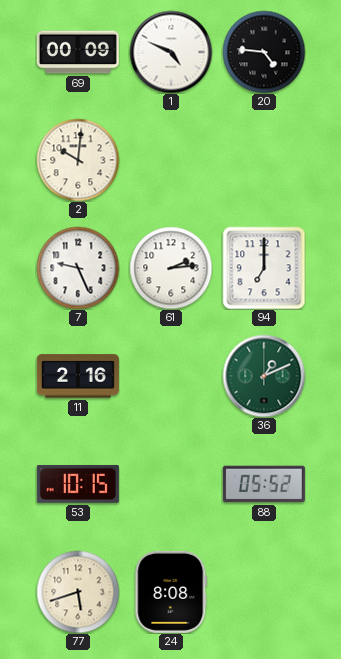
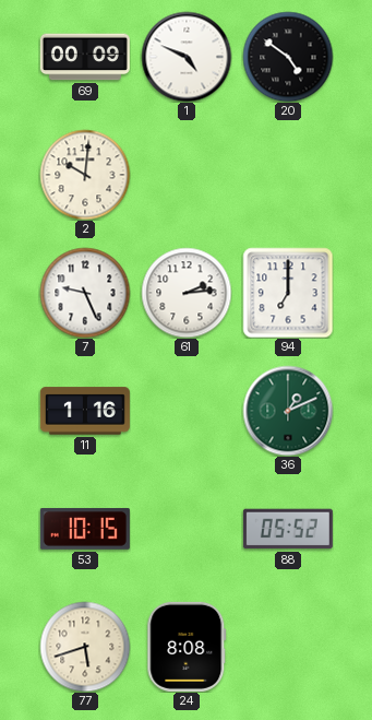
20: 4:46 -> 4:51
11: 2:16 -> 1:16
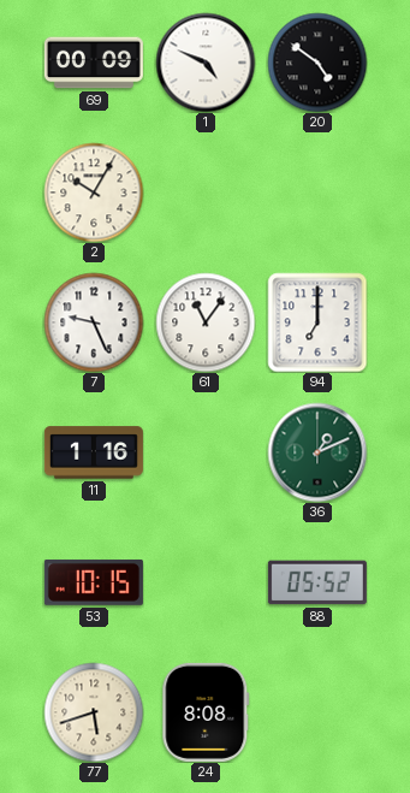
2: 10:01 -> 10:05
61: 2:14 -> 11:06
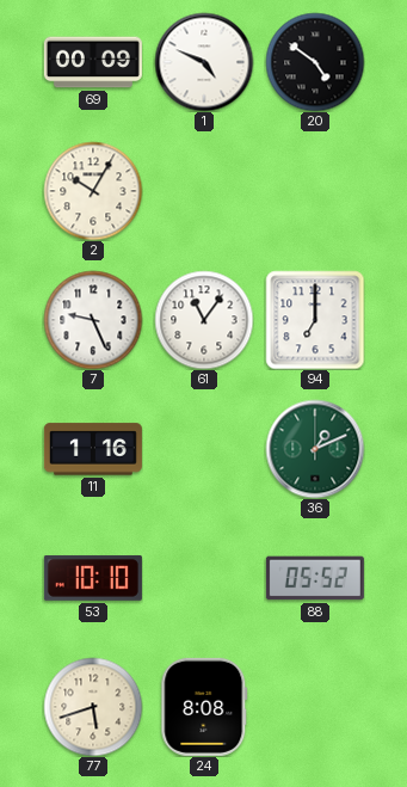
53: 10:15 -> 10:10
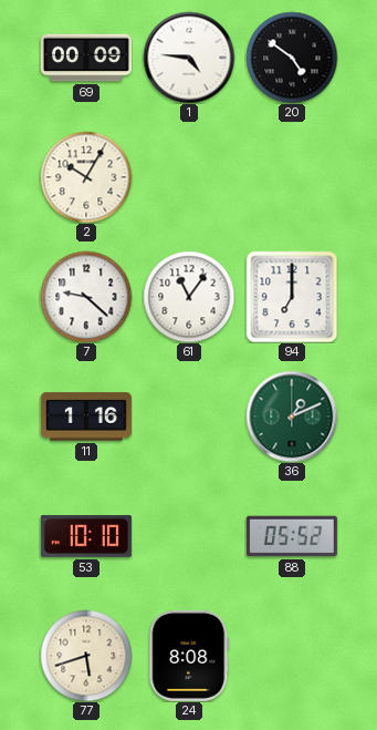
1: 4:49 -> 4:46
7: 9:26 -> 9:22
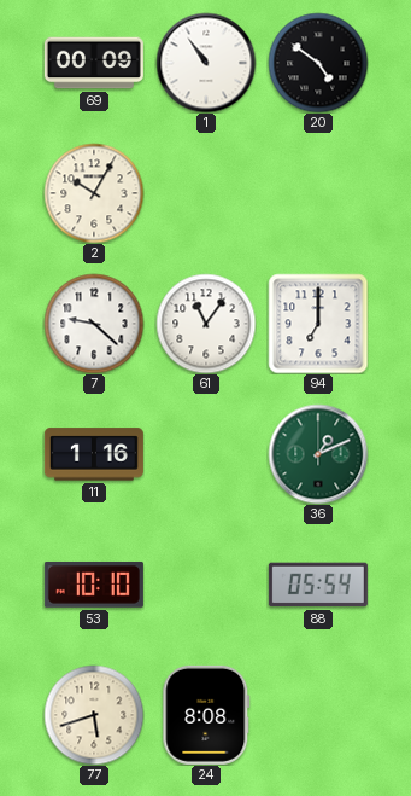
1: 4:46 -> 10:54
88: 05:52 -> 05:54
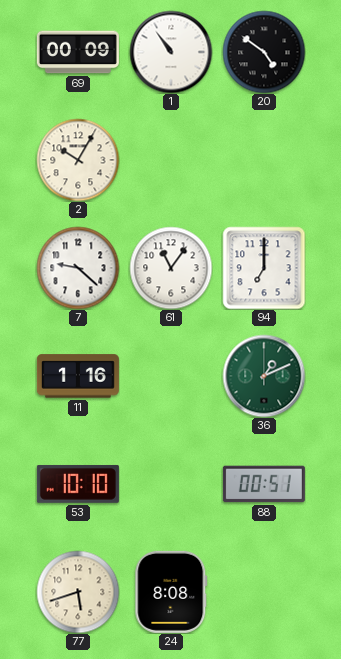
88: 05:54 -> 00:51
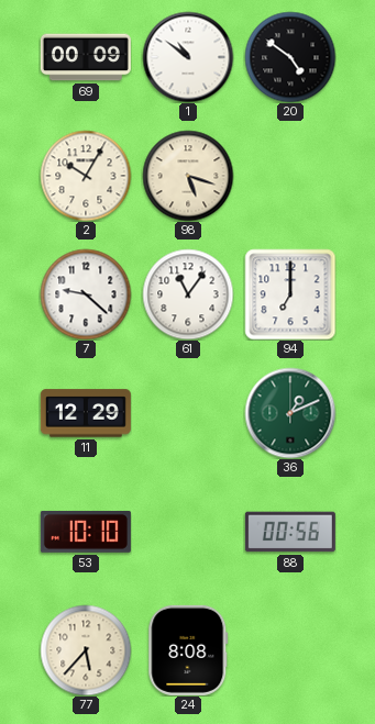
1: 10:54 -> 10:51
98: none -> 5:18
11: 1:16 -> 12:29
88: 00:51 -> 00:56
77: 5:42 -> 5:37
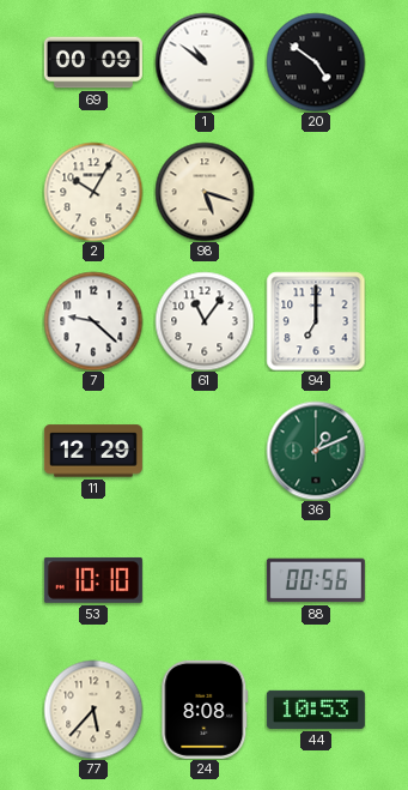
44: none -> 10:53
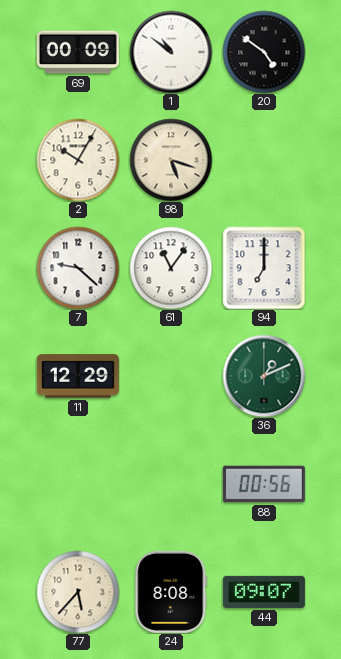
53: 10:10 -> none
44: 10:53 -> 09:07
